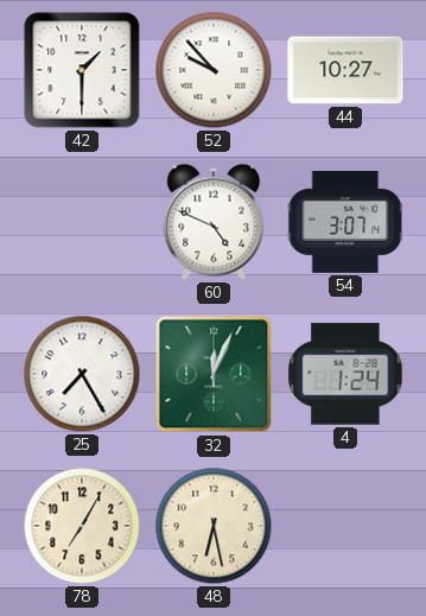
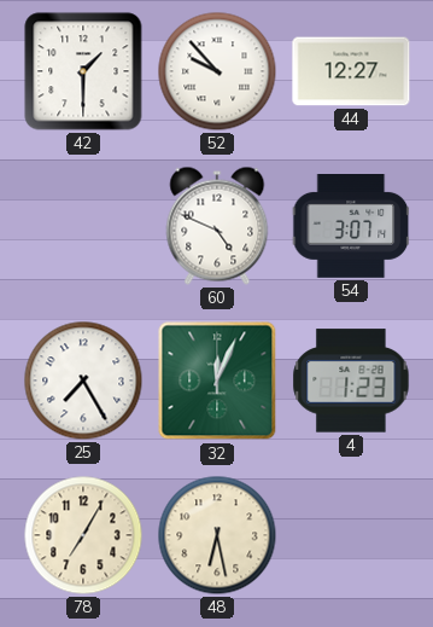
44: 10:27 -> 12:27
4: 1:24 -> 1:23
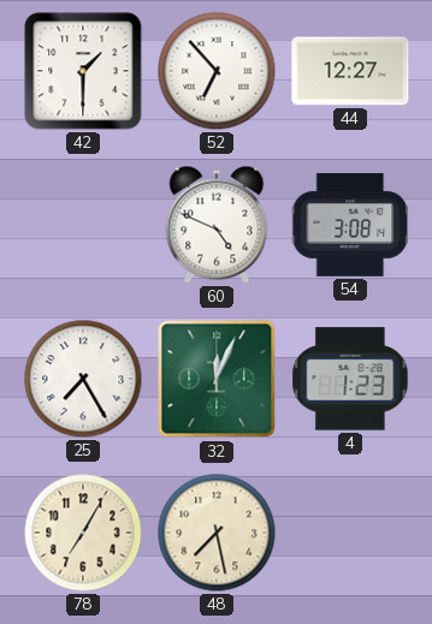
52: 9:53 -> 6:53
54: 3:07 -> 3:08
48: 6:28 -> 7:28
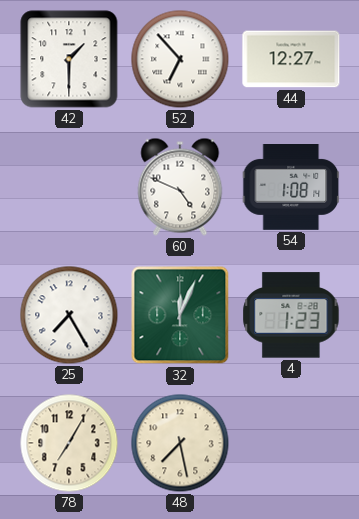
54: 3:08 -> 1:08
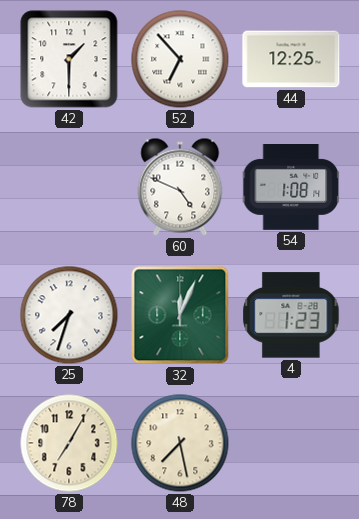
44: 12:27 -> 12:25
25: 7:25 -> 7:33
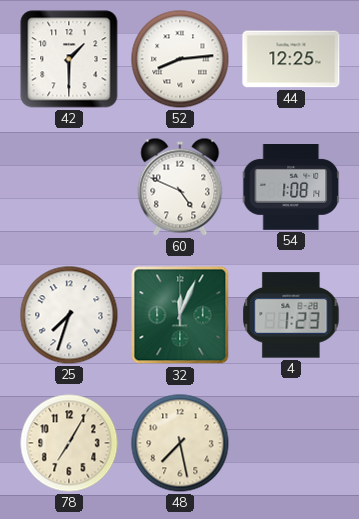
52: 6:53 -> 8:14
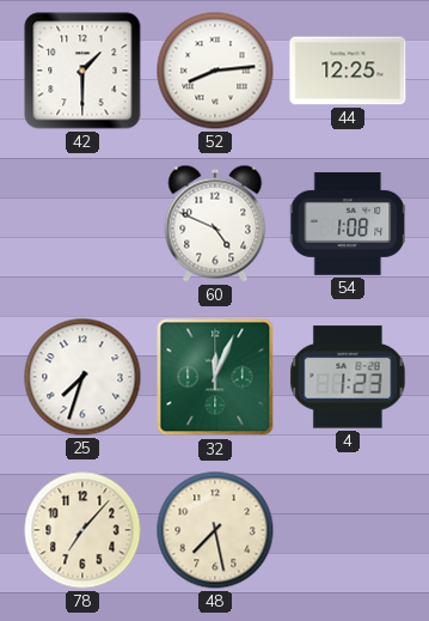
78: 7:05 -> 7:07
